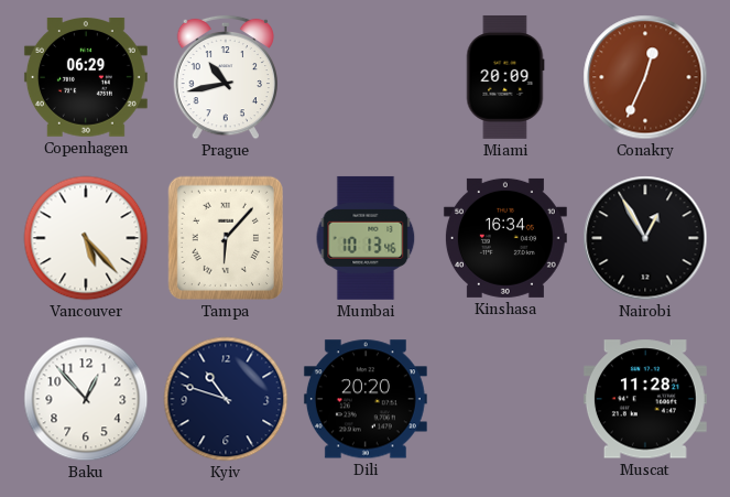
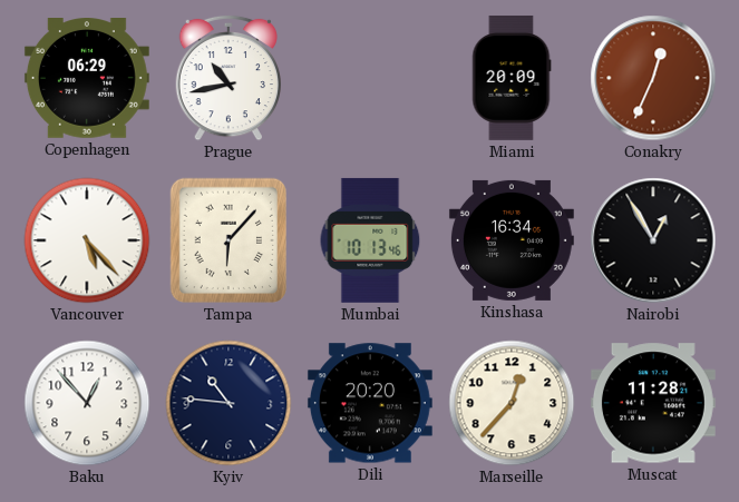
Kyiv: 10:48 -> 10:46
Marseille: none -> 12:37
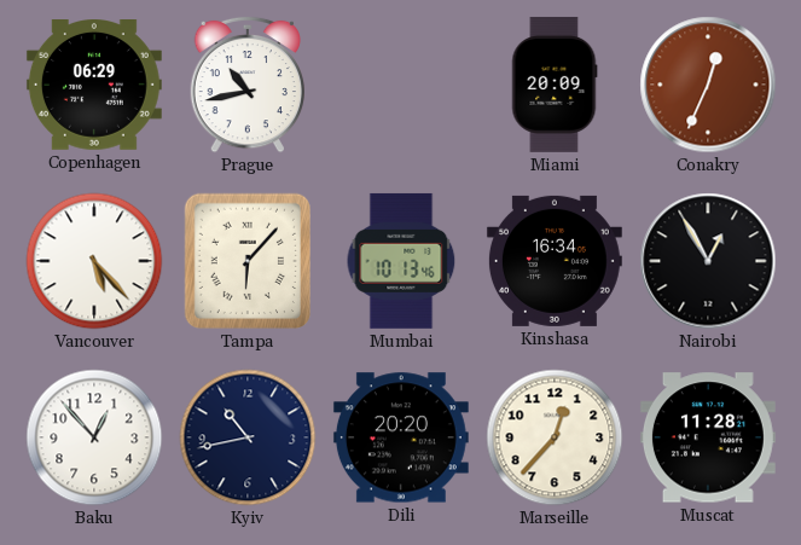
Kyiv: 10:46 -> 10:43
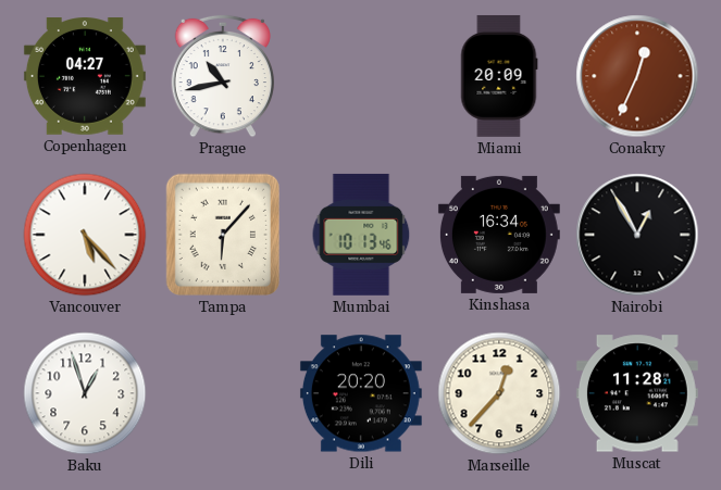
Copenhagen: 06:29 -> 04:27
Baku: 12:53 -> 12:57
Kyiv: 10:43 -> none
